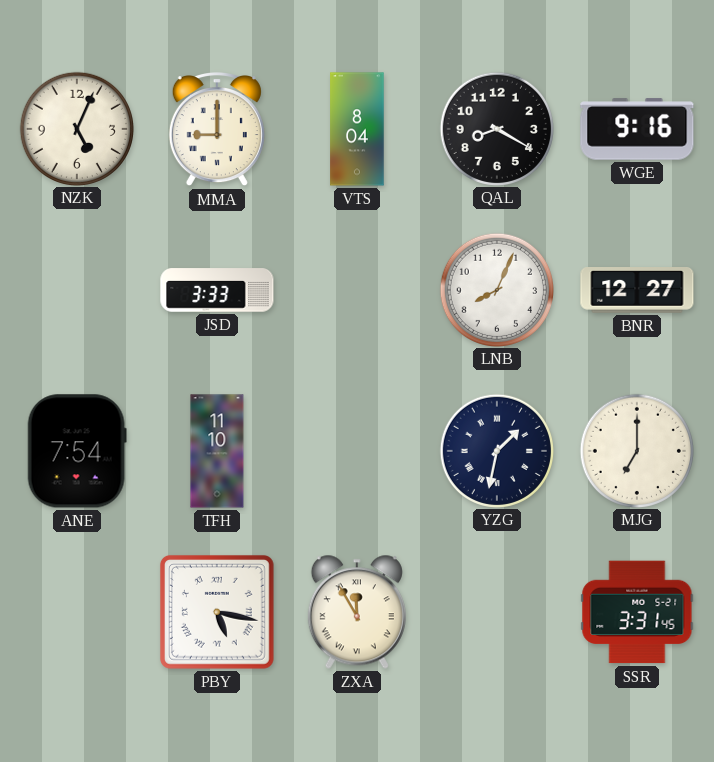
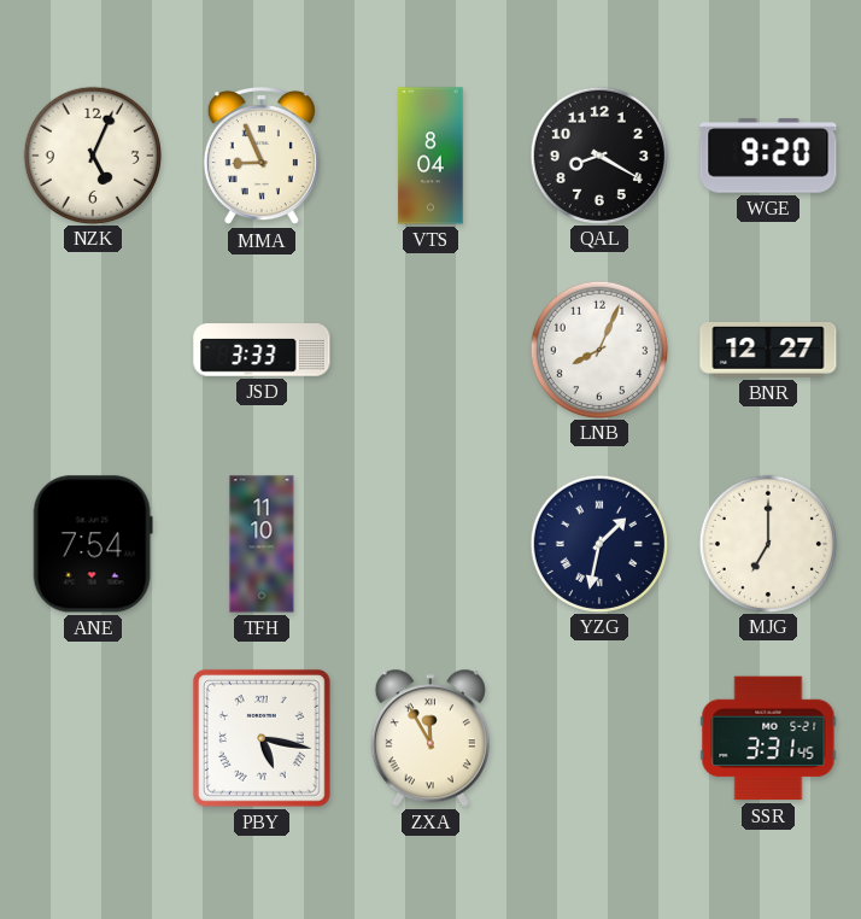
MMA: 9:00 -> 8:56
WGE: 9:16 -> 9:20
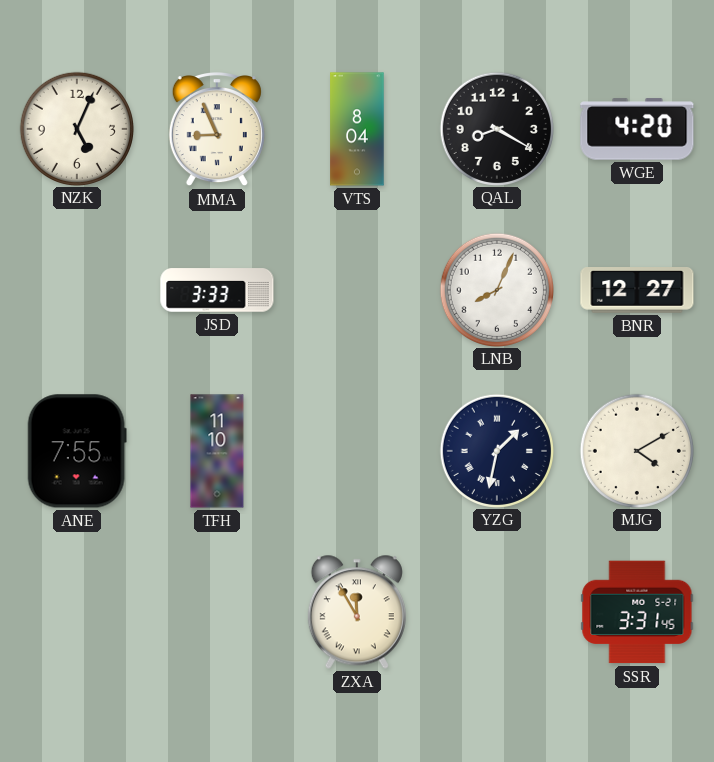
WGE: 9:20 -> 4:20
ANE: 7:54 -> 7:55
MJG: 7:00 -> 4:10
PBY: 5:17 -> none
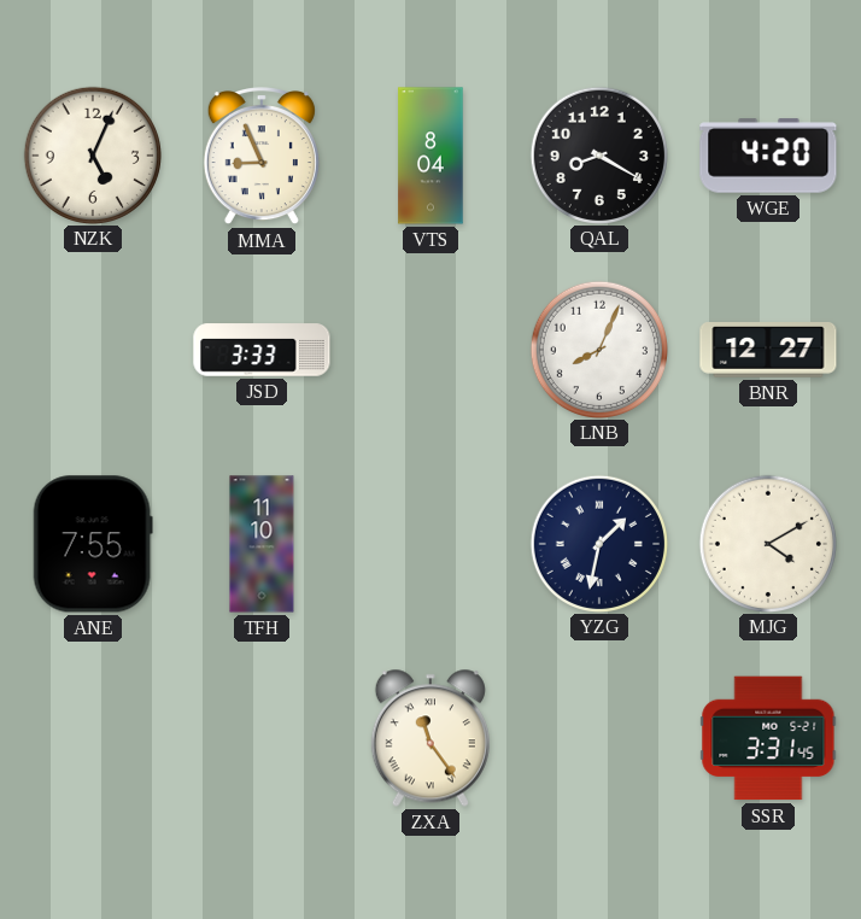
ZXA: 11:55 -> 11:24
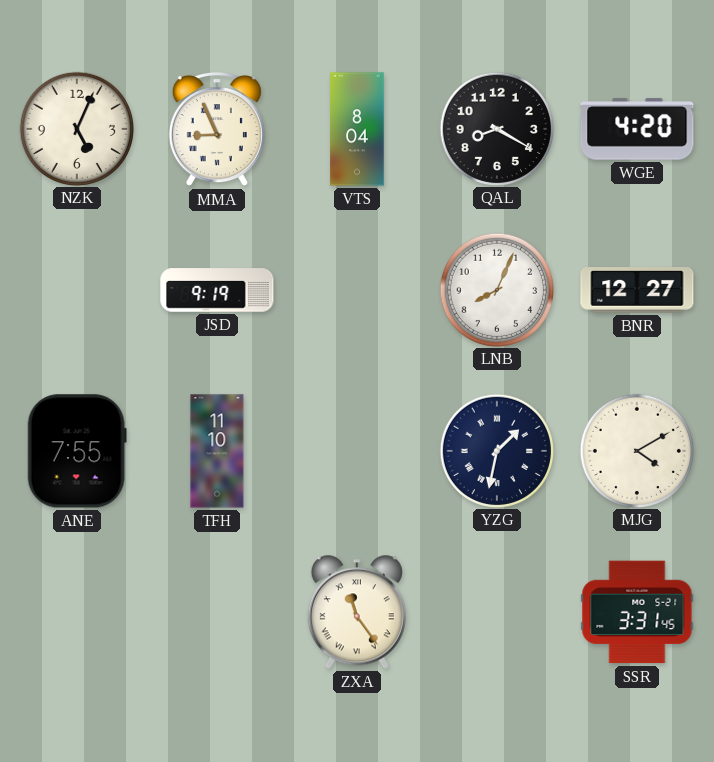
JSD: 3:33 -> 9:19
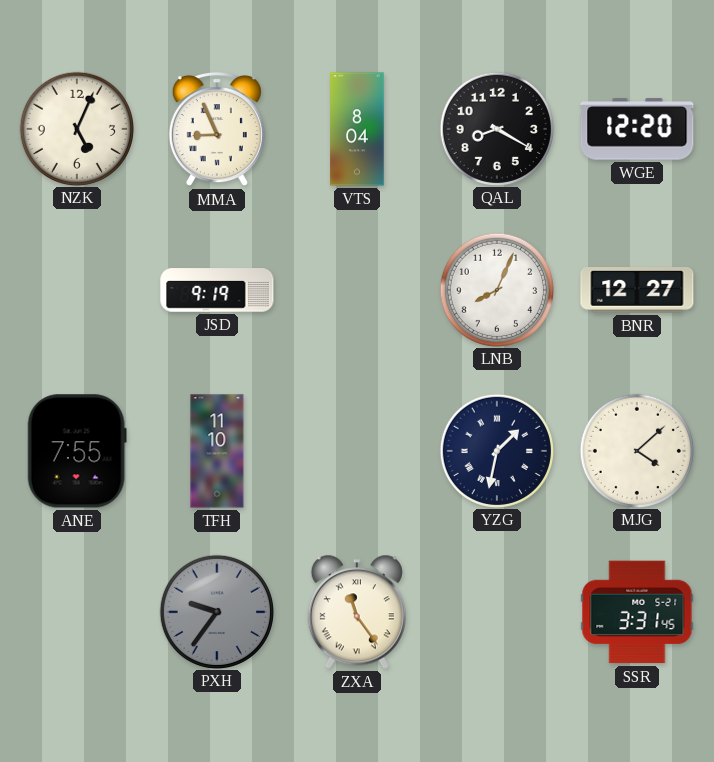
WGE: 4:20 -> 12:20
MJG: 4:10 -> 4:08
PXH: none -> 9:36
